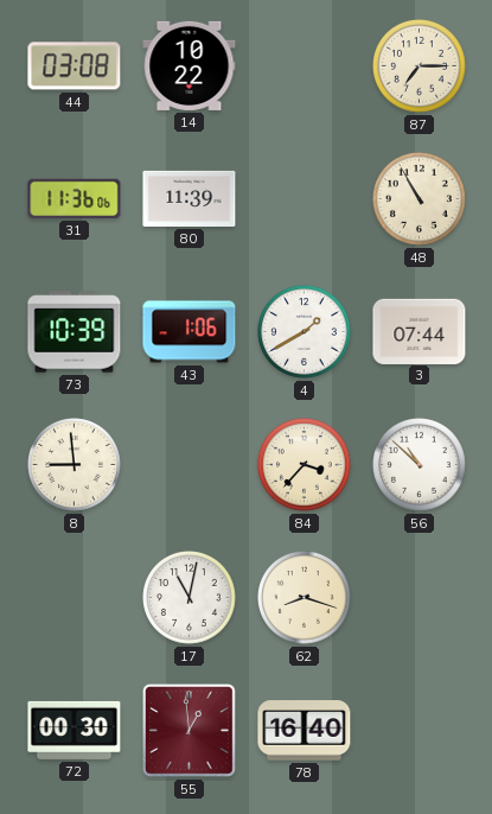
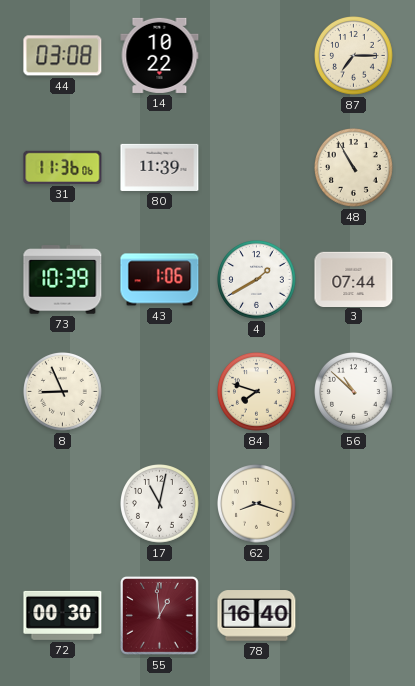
8: 8:59 -> 8:56
84: 3:37 -> 7:48
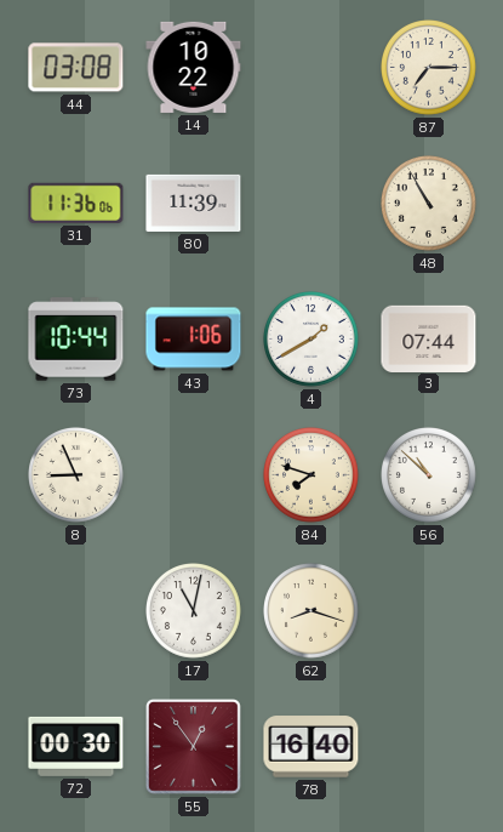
73: 10:39 -> 10:44
55: 12:59 -> 12:54
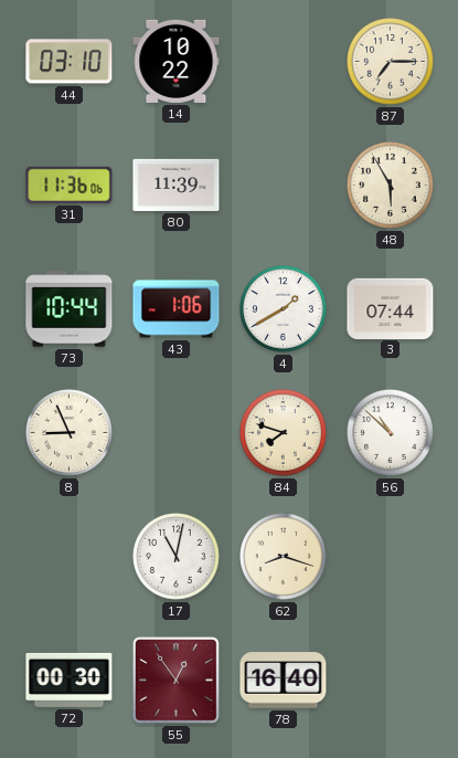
44: 03:08 -> 03:10
48: 10:55 -> 5:55
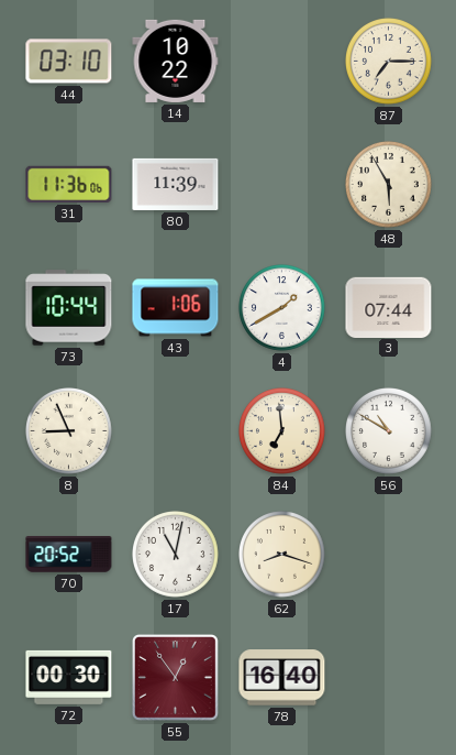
84: 7:48 -> 6:59
56: 10:52 -> 10:50
70: none -> 20:52
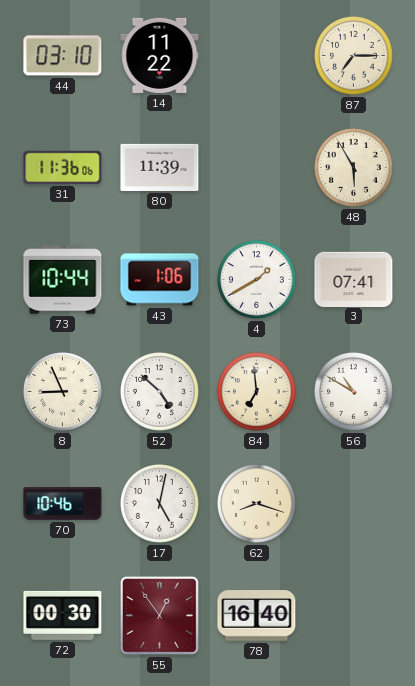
14: 10:22 -> 11:22
3: 07:44 -> 07:41
52: none -> 4:52
70: 20:52 -> 10:46
17: 11:02 -> 5:02
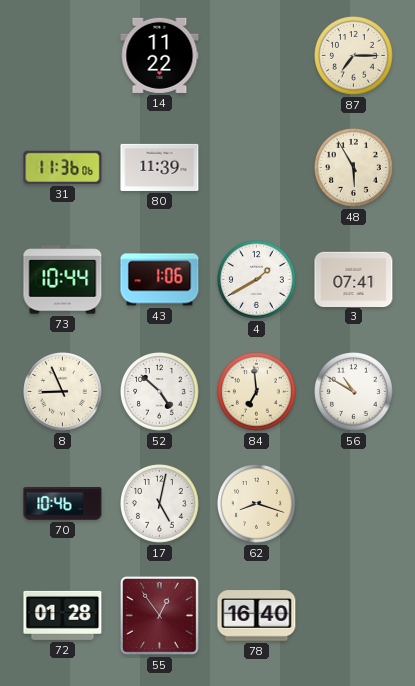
44: 03:10 -> none
72: 00:30 -> 01:28
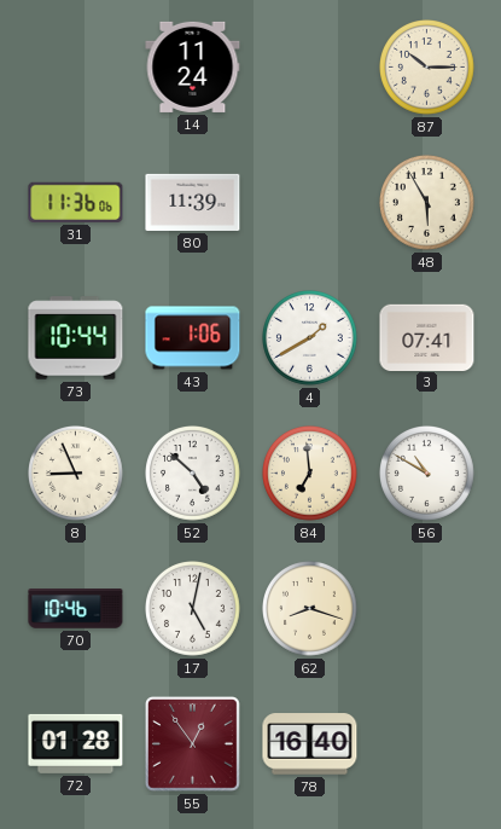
14: 11:22 -> 11:24
87: 7:15 -> 10:15
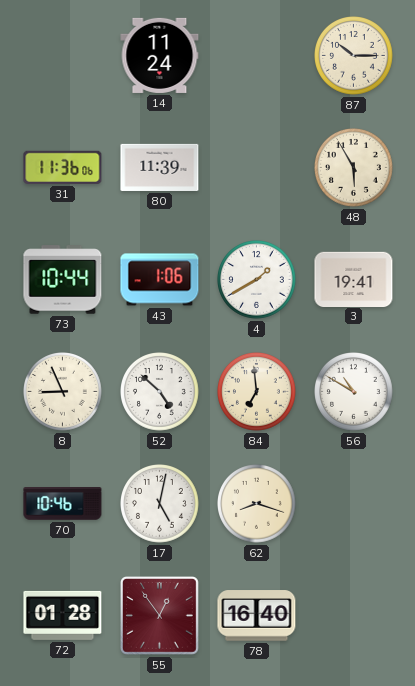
3: 07:41 -> 19:41
